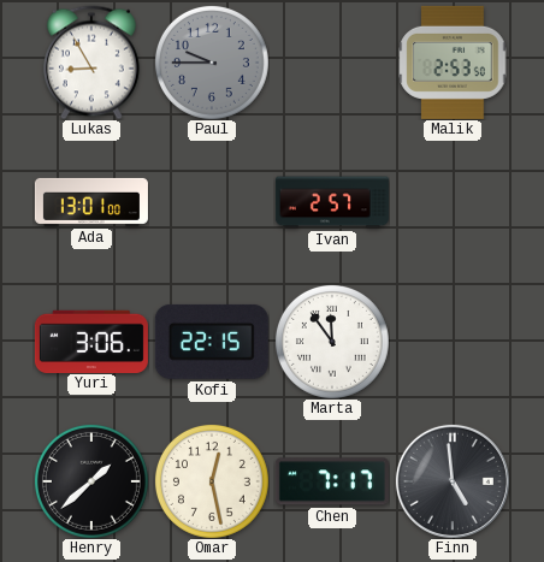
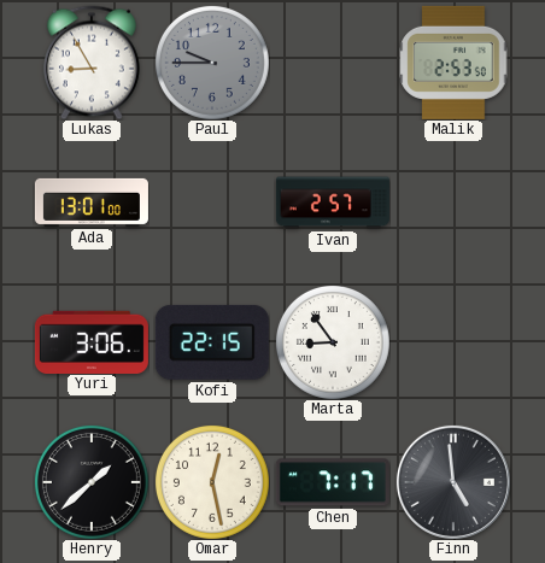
Marta: 11:54 -> 8:54
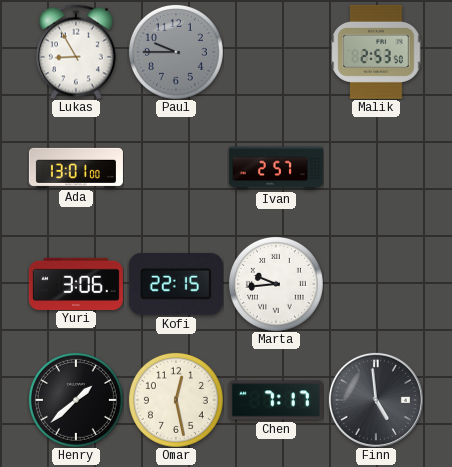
Marta: 8:54 -> 9:44
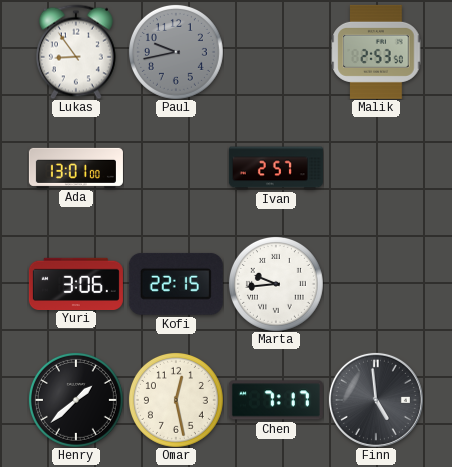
Lukas: 8:55 -> 8:54
Paul: 9:45 -> 9:43
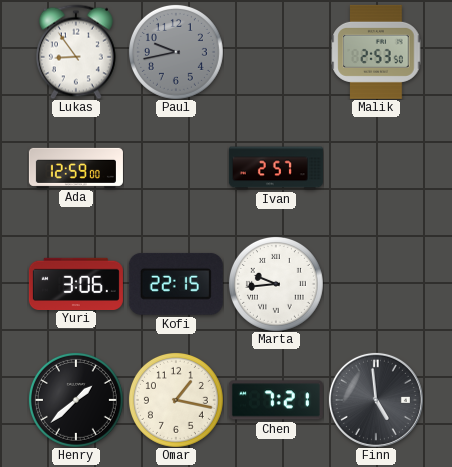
Ada: 13:01 -> 12:59
Omar: 12:28 -> 1:17
Chen: 7:17 -> 7:21
